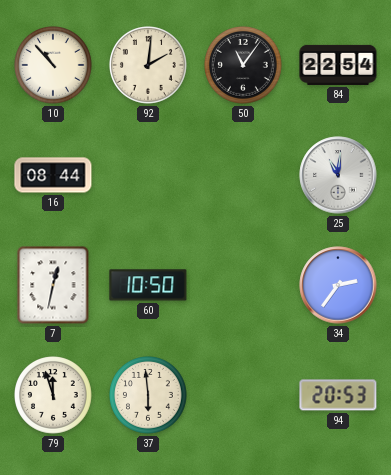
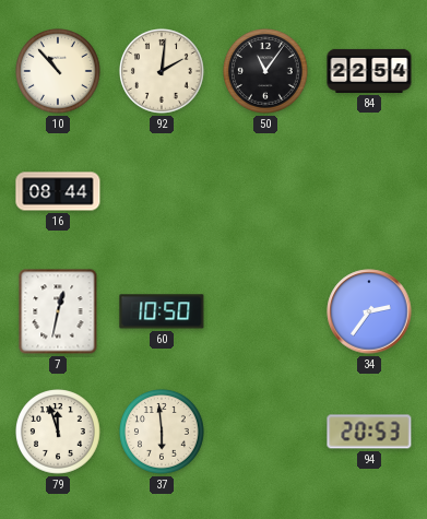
25: 11:01 -> none
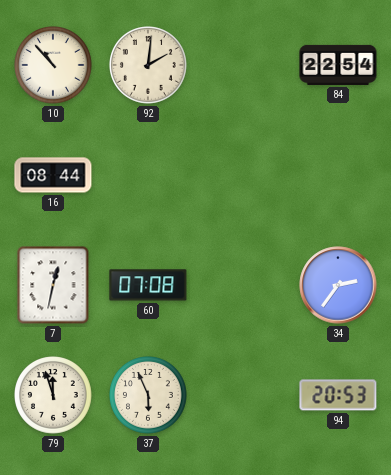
50: 11:06 -> none
60: 10:50 -> 07:08
37: 5:59 -> 5:56
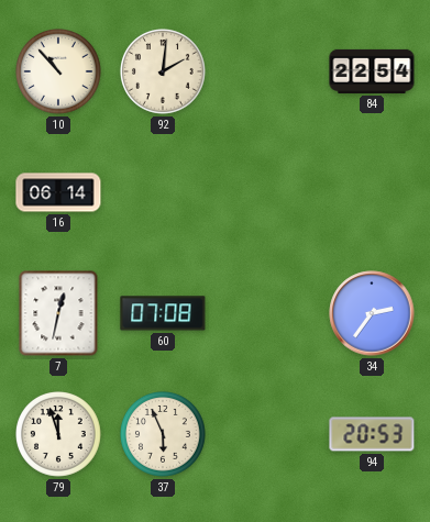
16: 08:44 -> 06:14
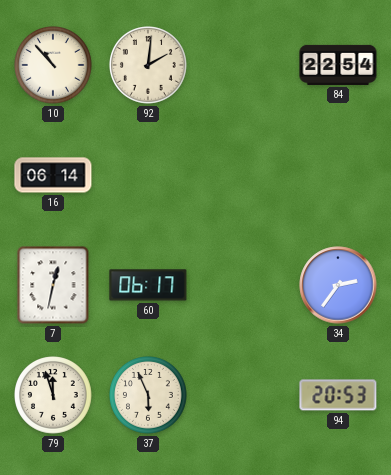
60: 07:08 -> 06:17
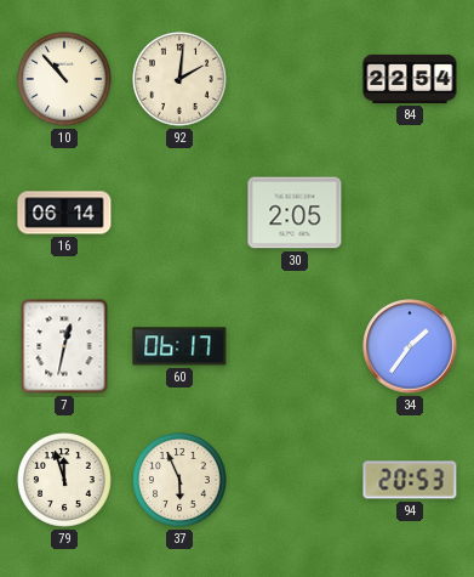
30: none -> 2:05
34: 2:36 -> 1:36
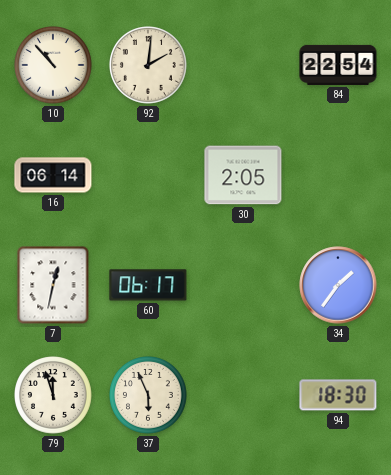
94: 20:53 -> 18:30
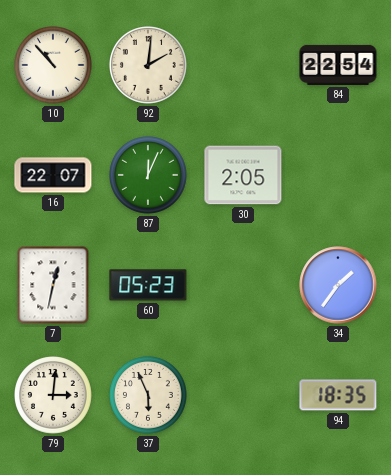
16: 06:14 -> 22:07
87: none -> 12:04
60: 06:17 -> 05:23
79: 11:57 -> 3:01
94: 18:30 -> 18:35
